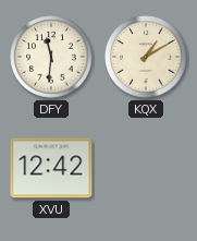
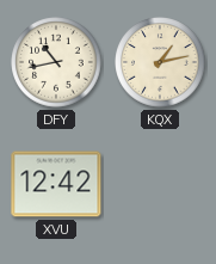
DFY: 11:31 -> 10:43
KQX: 1:10 -> 1:13
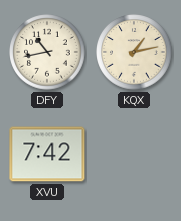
XVU: 12:42 -> 7:42
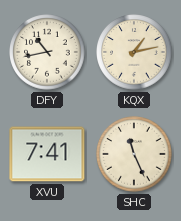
XVU: 7:42 -> 7:41
SHC: none -> 11:26
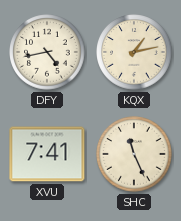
DFY: 10:43 -> 4:43
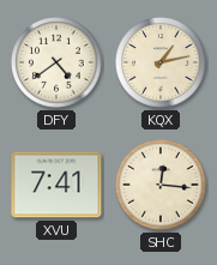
DFY: 4:43 -> 4:39
SHC: 11:26 -> 12:16
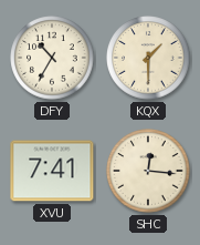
DFY: 4:39 -> 10:35
KQX: 1:13 -> 1:30
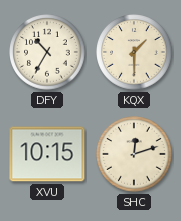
XVU: 7:41 -> 10:15
SHC: 12:16 -> 12:12
